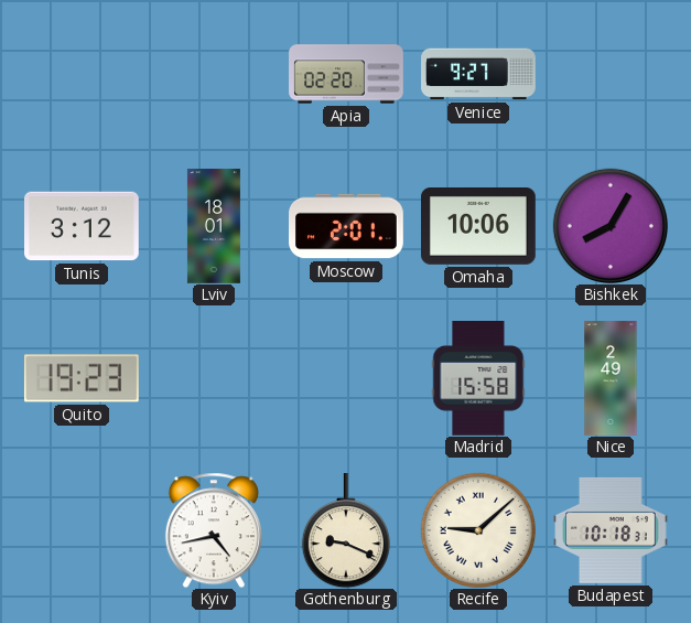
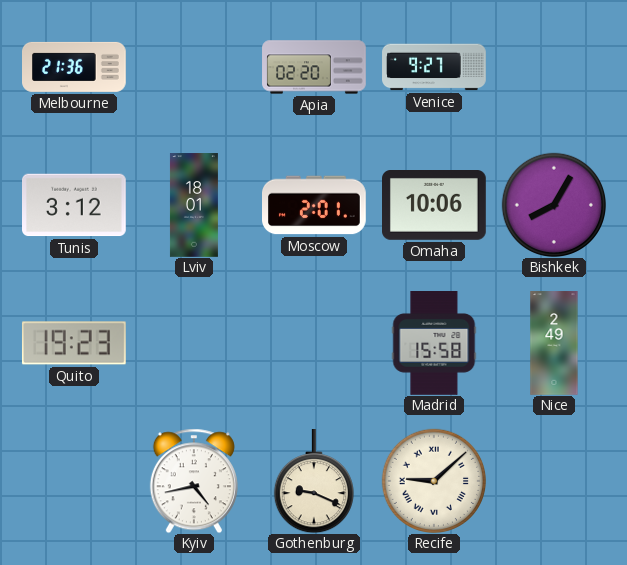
Melbourne: none -> 21:36
Budapest: 10:18 -> none
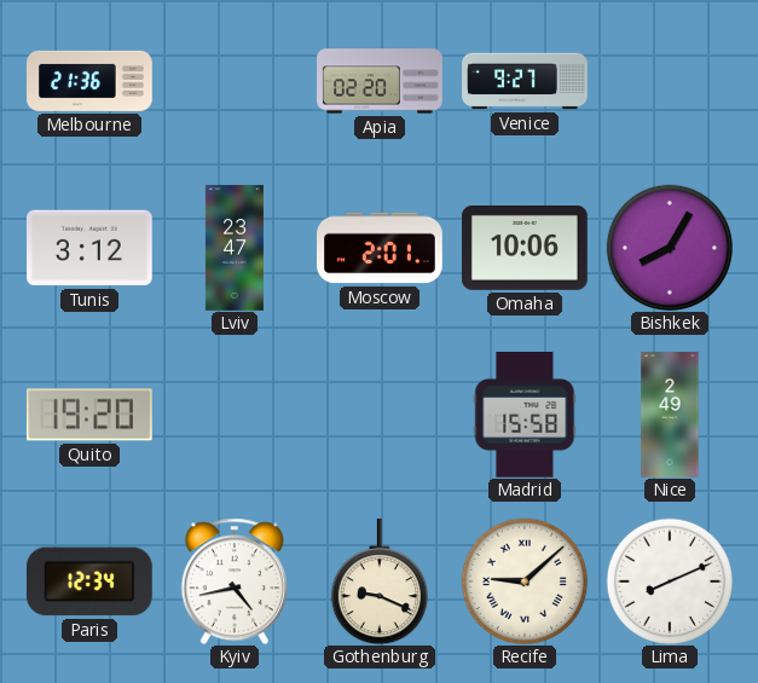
Lviv: 18:01 -> 23:47
Quito: 19:23 -> 19:20
Paris: none -> 12:34
Lima: none -> 8:11
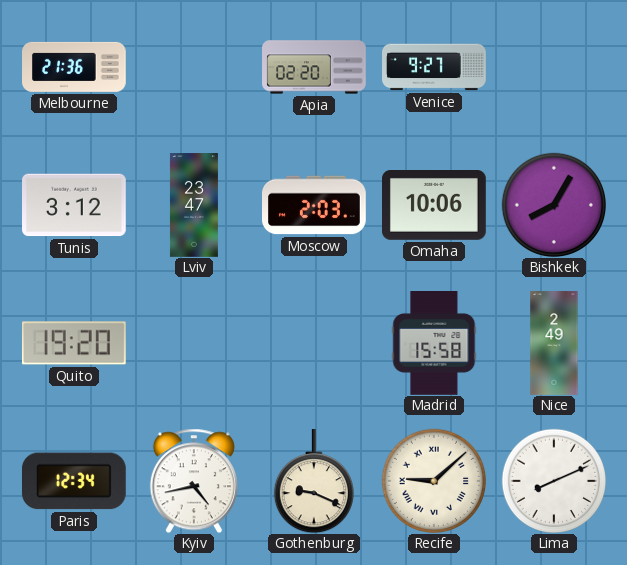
Moscow: 2:01 -> 2:03
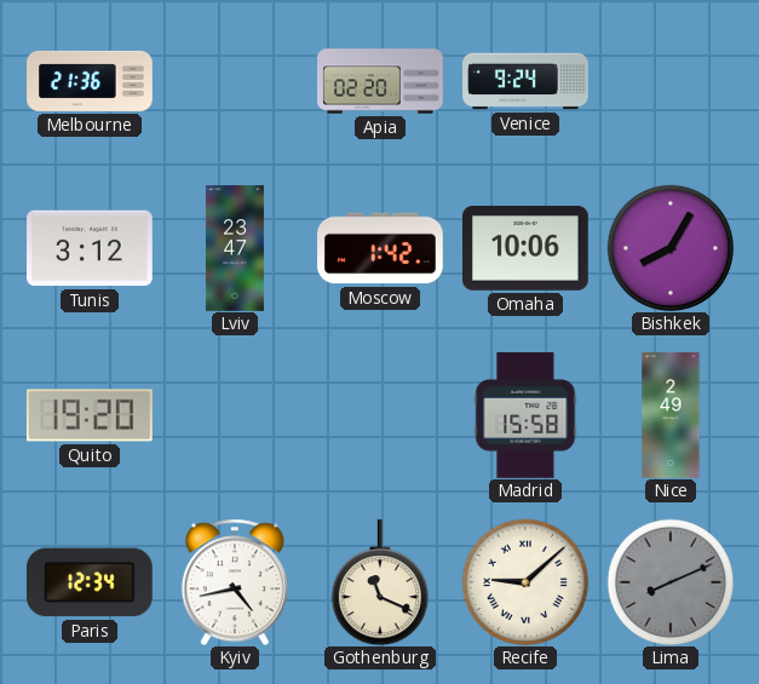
Venice: 9:27 -> 9:24
Moscow: 2:03 -> 1:42
Gothenburg: 9:19 -> 11:19
Lima dial: white -> grey
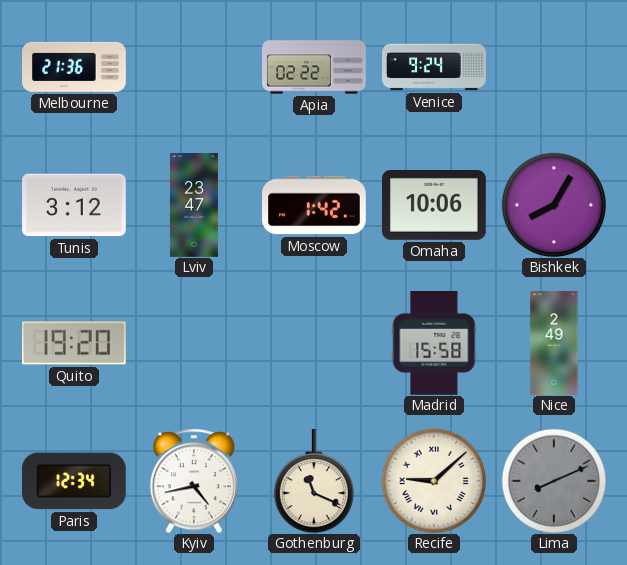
Apia: 02:20 -> 02:22
